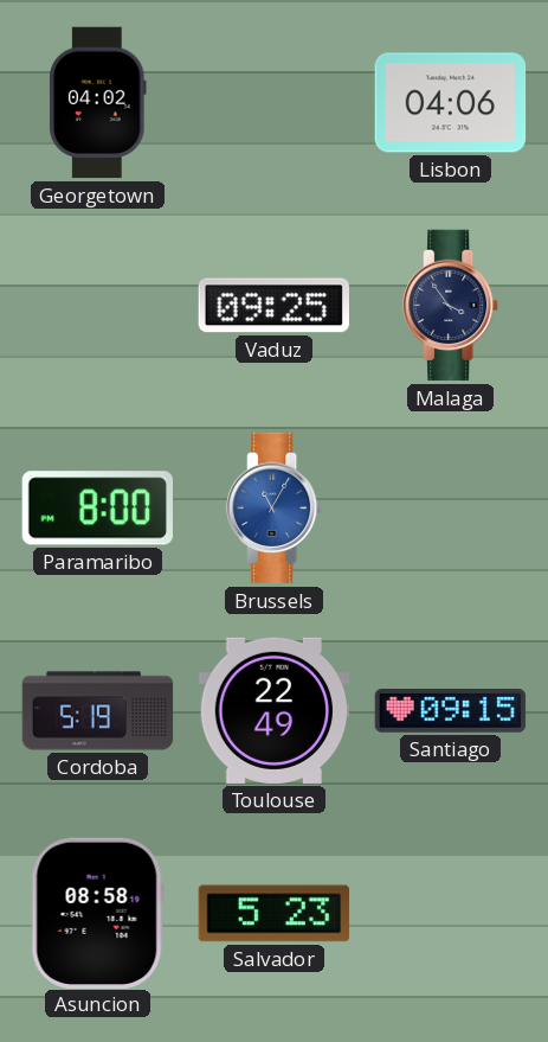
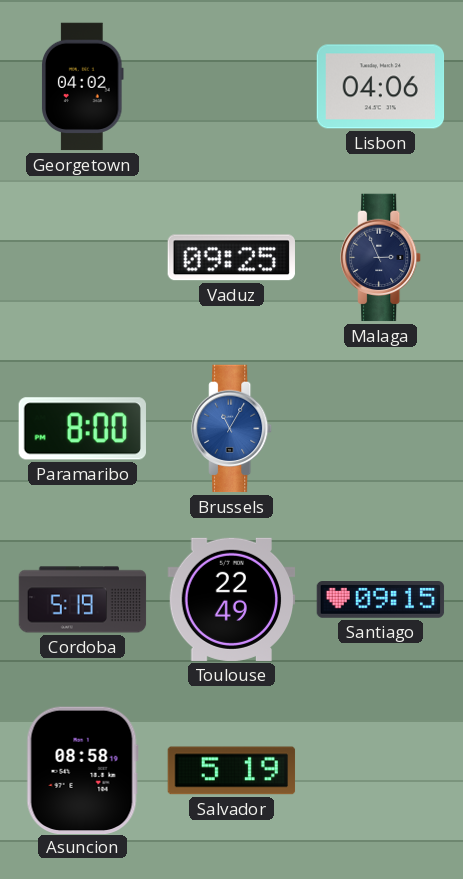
Malaga: 3:54 -> 2:56
Salvador: 5:23 -> 5:19
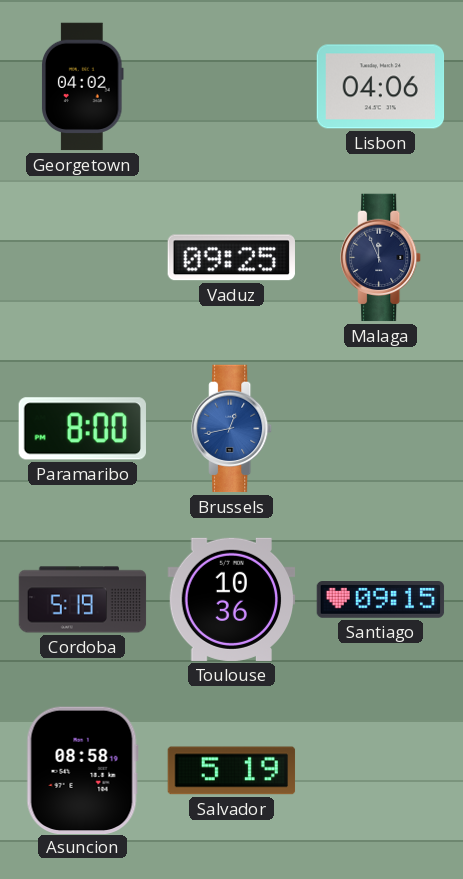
Malaga: 2:56 -> 11:56
Brussels: 11:05 -> 12:43
Toulouse: 22:49 -> 10:36
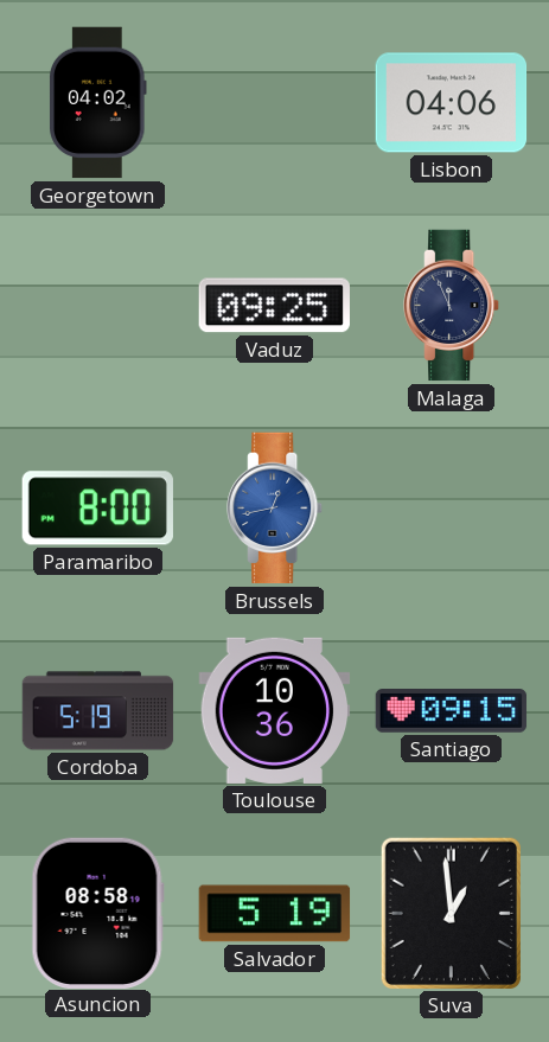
Suva: none -> 12:59
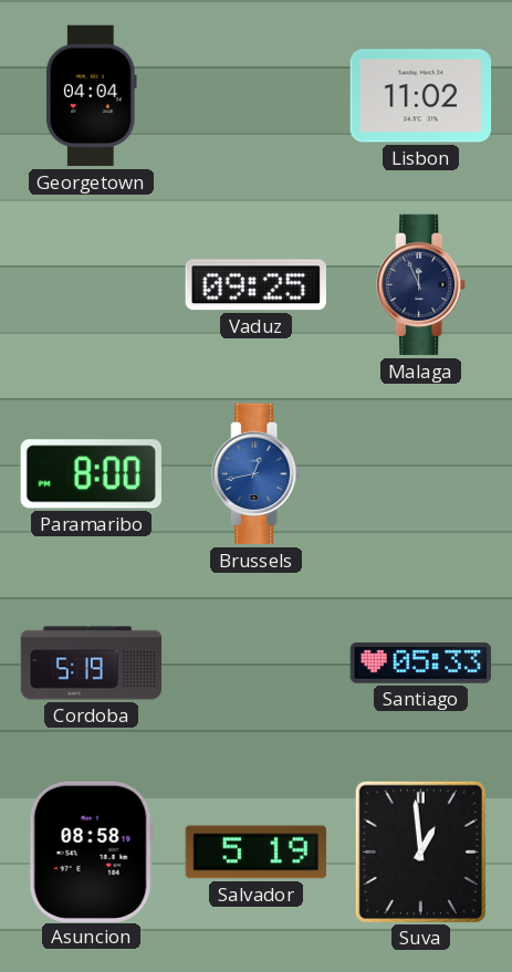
Georgetown: 04:02 -> 04:04
Lisbon: 04:06 -> 11:02
Toulouse: 10:36 -> none
Santiago: 09:15 -> 05:33
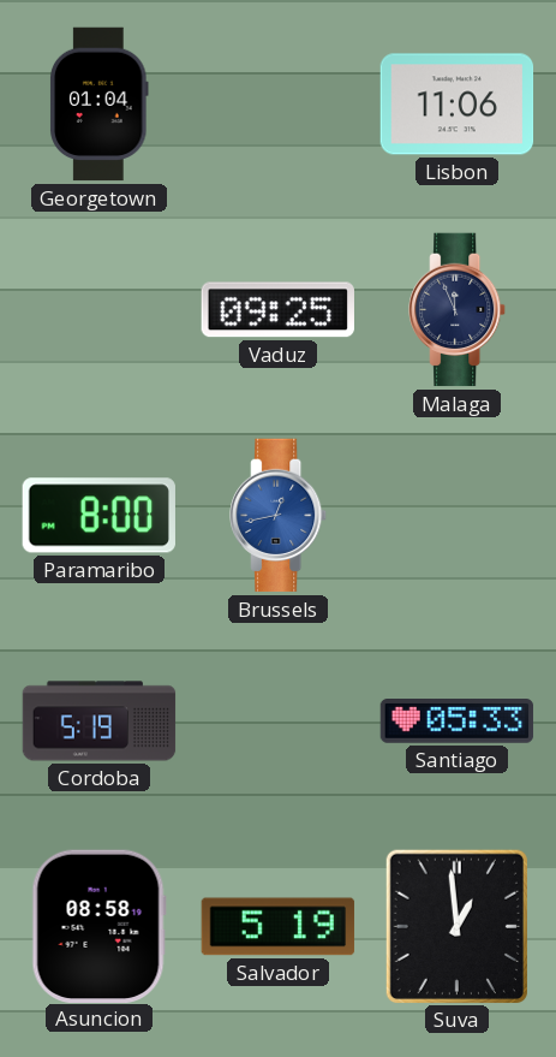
Georgetown: 04:04 -> 01:04
Lisbon: 11:02 -> 11:06
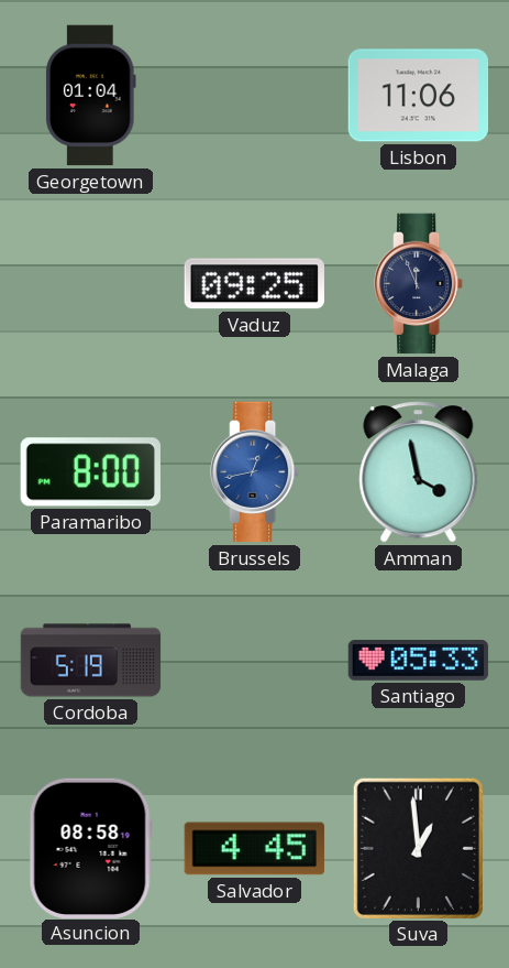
Amman: none -> 3:58
Salvador: 5:19 -> 4:45
